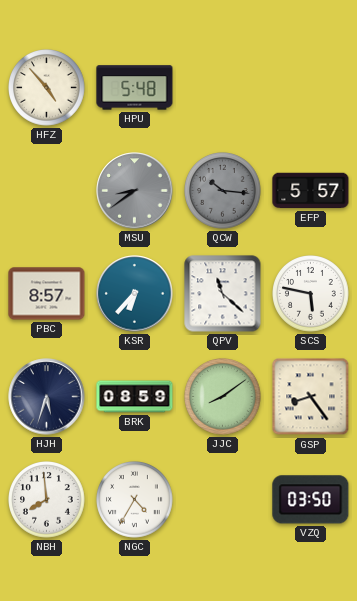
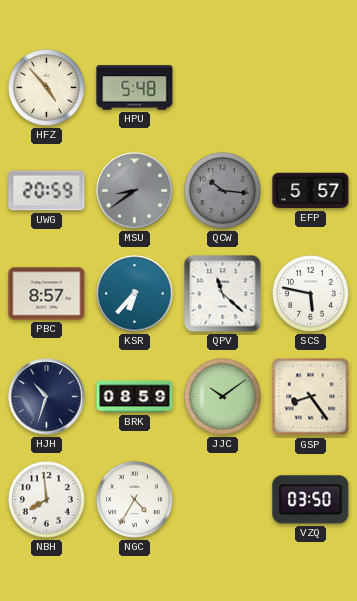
UWG: none -> 20:59
HJH: 5:33 -> 10:33
JJC: 8:09 -> 10:09
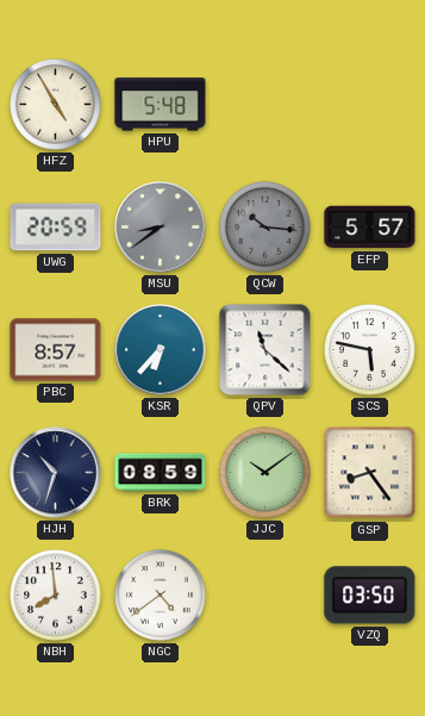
HFZ: 4:53 -> 4:55
NGC: 4:35 -> 4:39
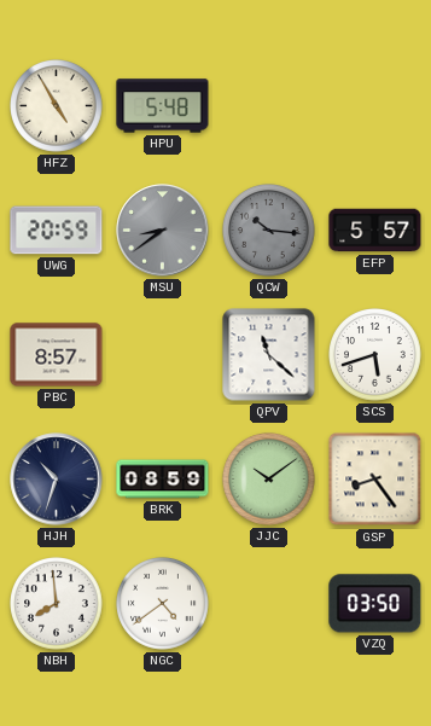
KSR: 6:37 -> none
SCS: 5:47 -> 5:42
